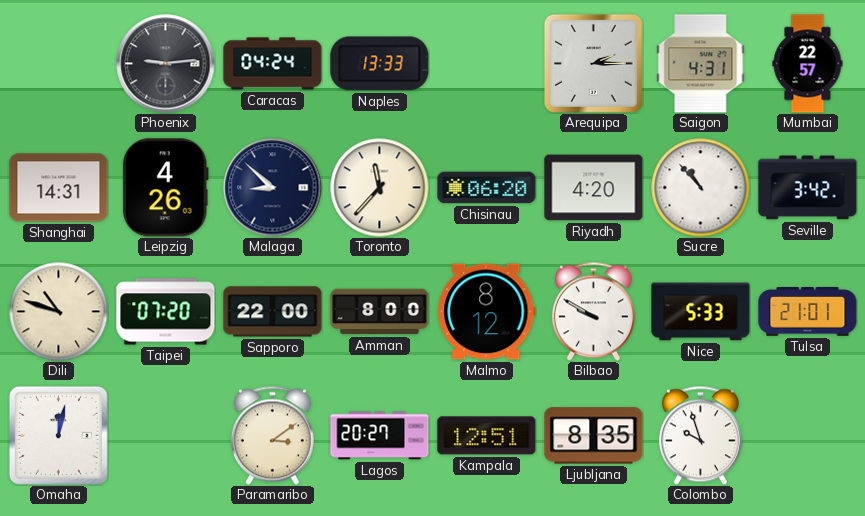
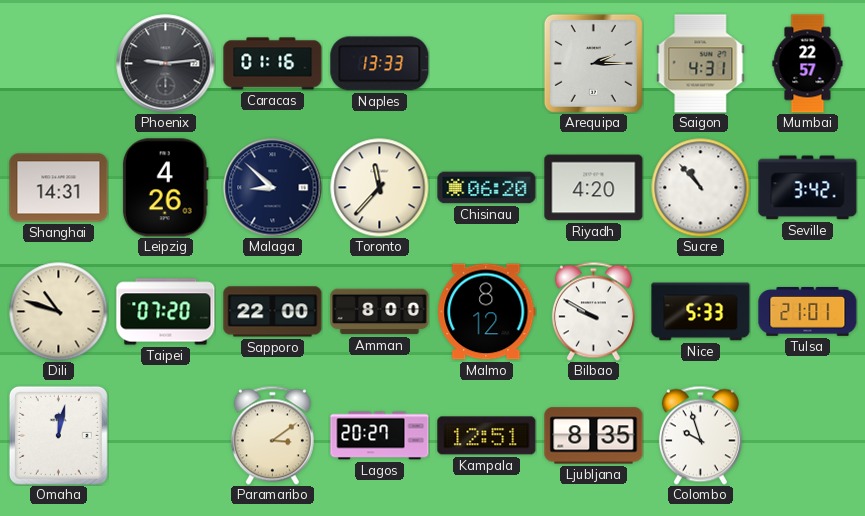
Caracas: 04:24 -> 01:16
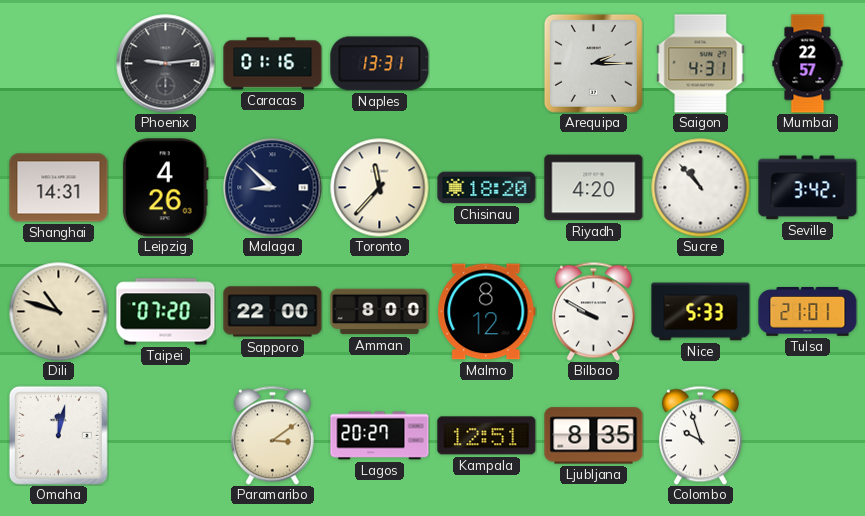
Naples: 13:33 -> 13:31
Chisinau: 06:20 -> 18:20
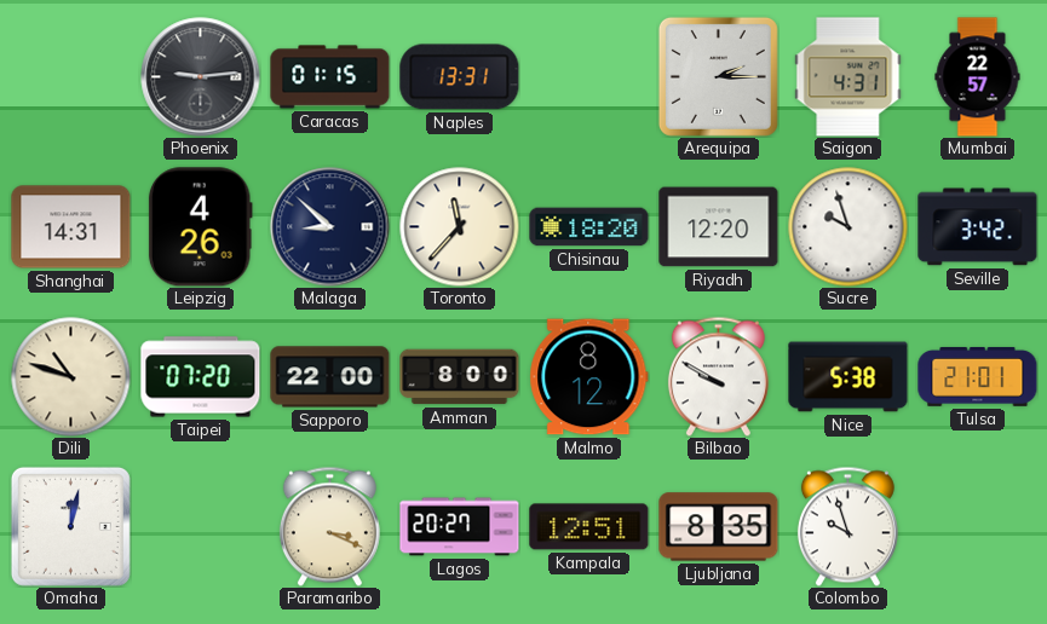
Caracas: 01:16 -> 01:15
Riyadh: 4:20 -> 12:20
Sucre: 10:53 -> 9:57
Nice: 5:33 -> 5:38
Paramaribo: 3:09 -> 3:19
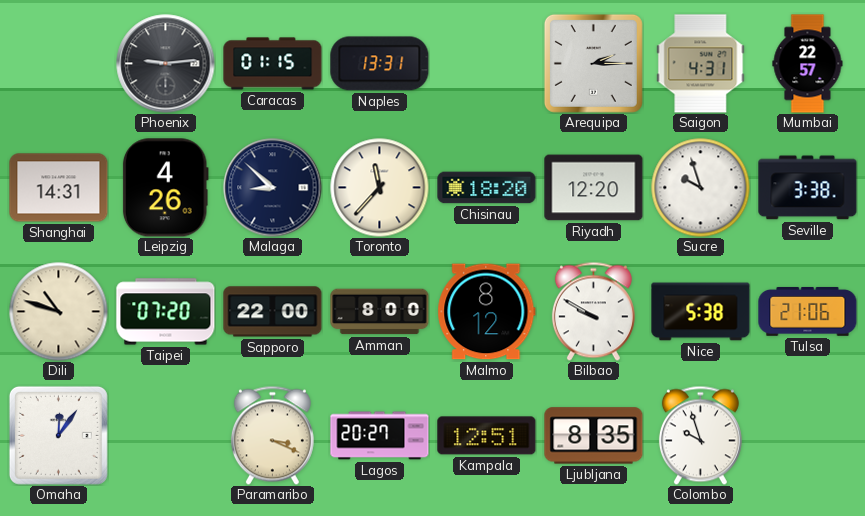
Seville: 3:42 -> 3:38
Tulsa: 21:01 -> 21:06
Omaha: 12:02 -> 12:06
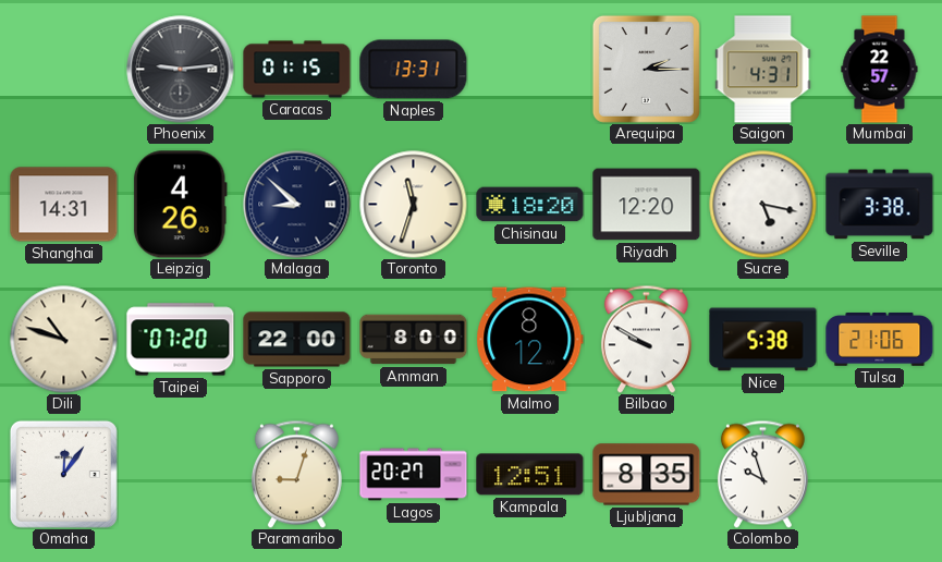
Toronto: 11:37 -> 11:33
Sucre: 9:57 -> 5:17
Paramaribo: 3:19 -> 9:03
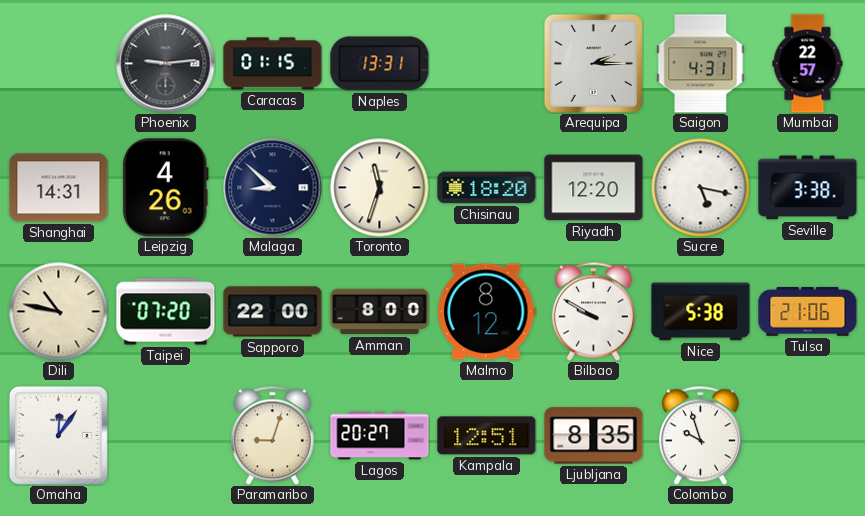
Dili: 10:48 -> 10:47
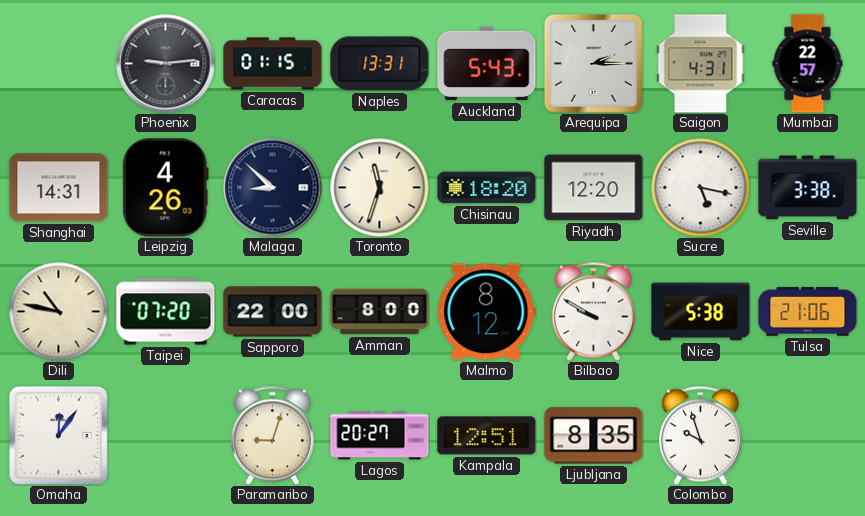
Auckland: none -> 5:43
